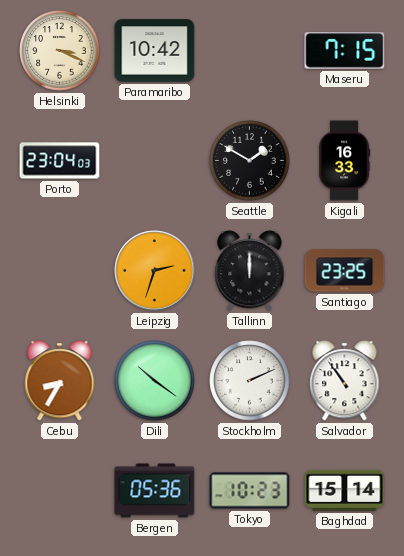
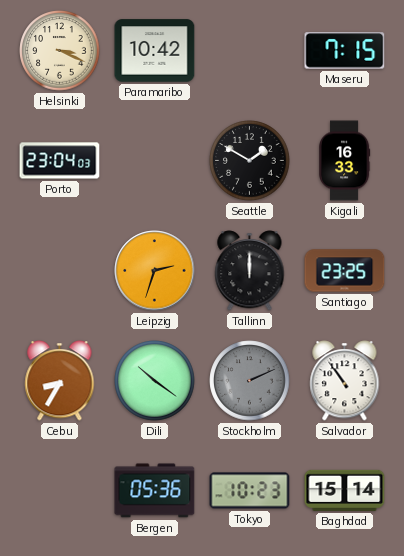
Stockholm dial: white -> grey
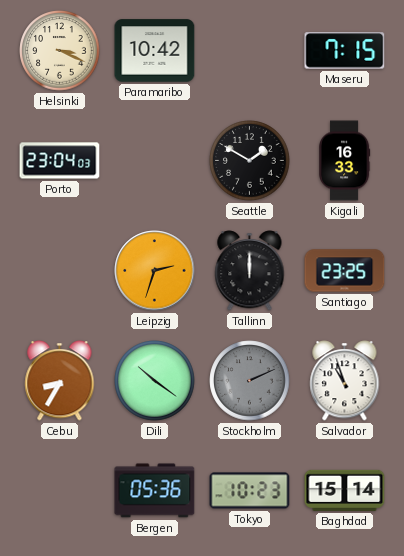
Salvador: 10:54 -> 10:57
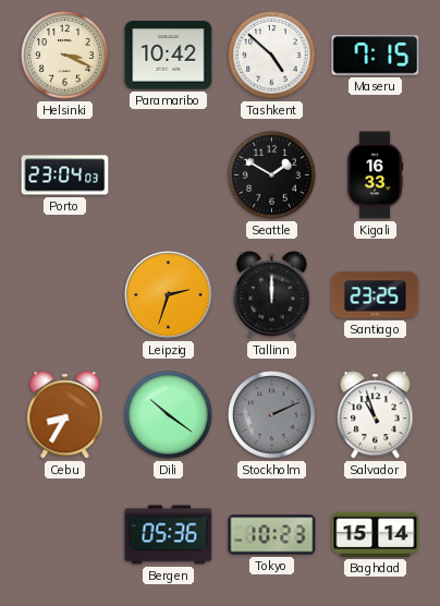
Tashkent: none -> 4:52
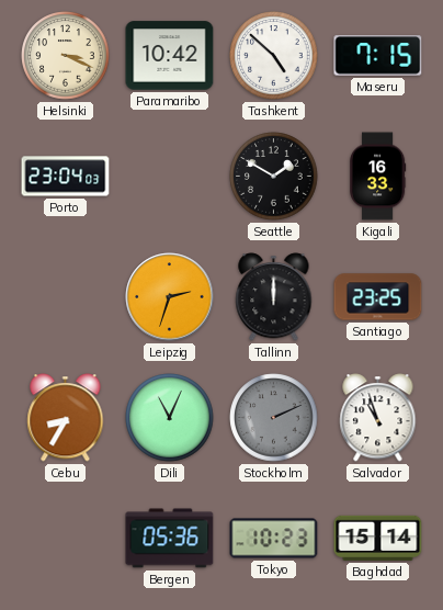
Dili: 10:21 -> 11:04
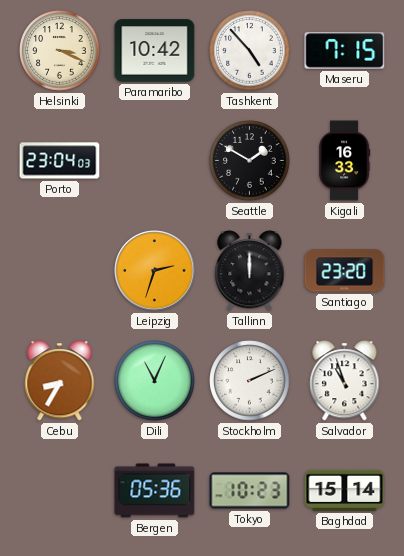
Tashkent: 4:52 -> 4:53
Santiago: 23:25 -> 23:20
Stockholm dial: grey -> white
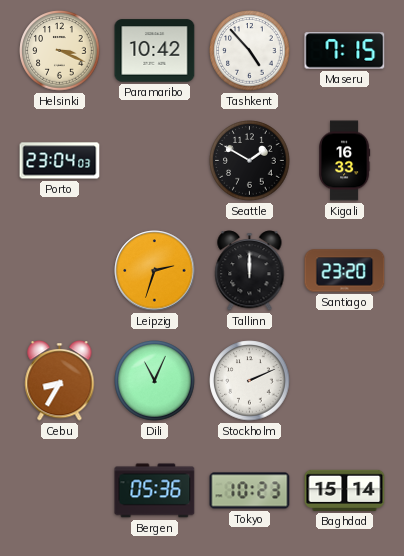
Salvador: 10:57 -> none
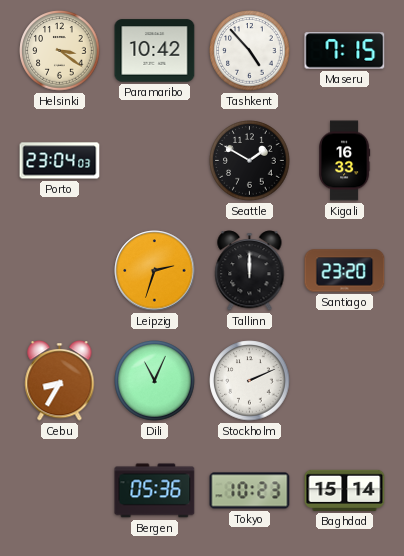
Helsinki: 3:19 -> 3:21
